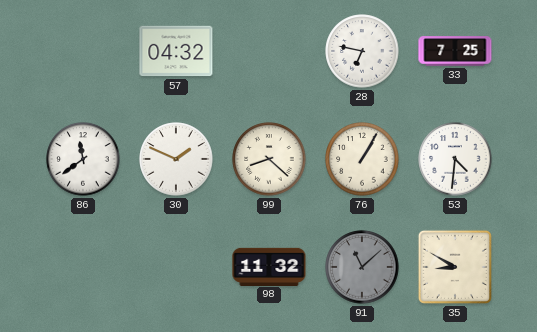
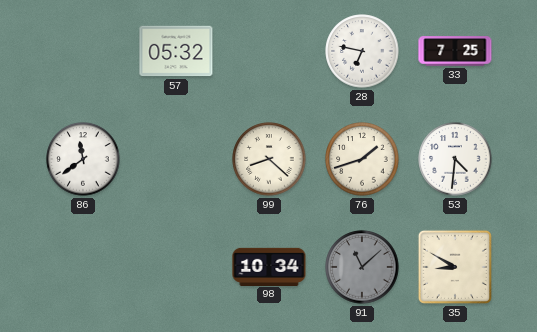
57: 04:32 -> 05:32
30: 1:49 -> none
76: 1:05 -> 1:42
98: 11:32 -> 10:34
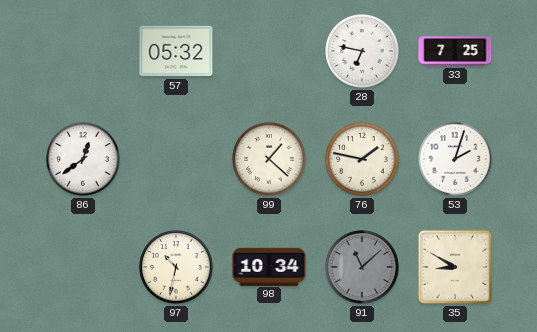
86: 11:39 -> 12:39
99: 8:22 -> 1:22
76: 1:42 -> 1:47
53: 4:31 -> 2:03
97: none -> 10:32
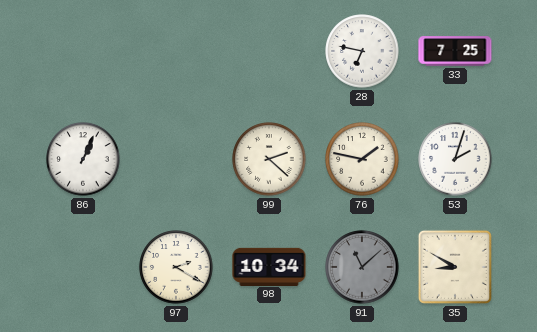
57: 05:32 -> none
86: 12:39 -> 1:04
99: 1:22 -> 2:22
97: 10:32 -> 2:20
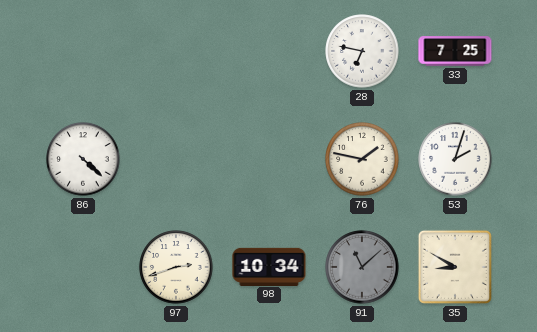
86: 1:04 -> 4:22
99: 2:22 -> none
97: 2:20 -> 2:42
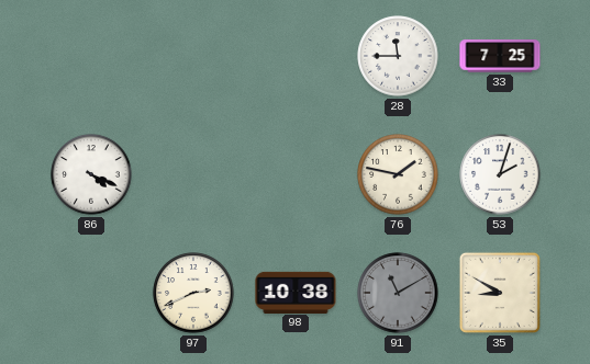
28: 6:47 -> 11:45
86: 4:22 -> 4:19
97: 2:42 -> 2:41
98: 10:34 -> 10:38
91: 11:08 -> 11:10
